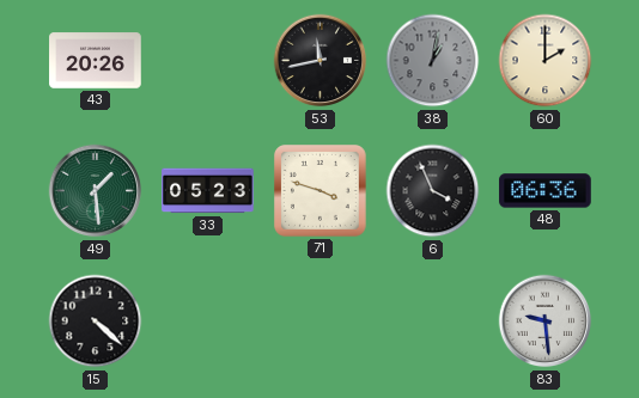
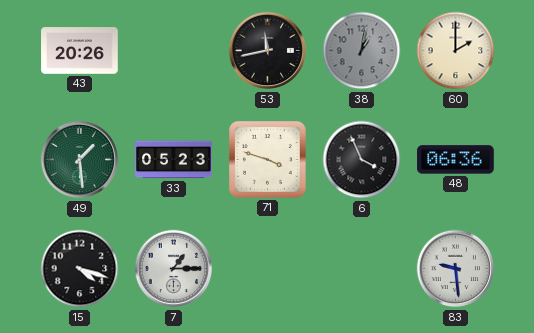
15: 4:22 -> 4:18
7: none -> 1:15
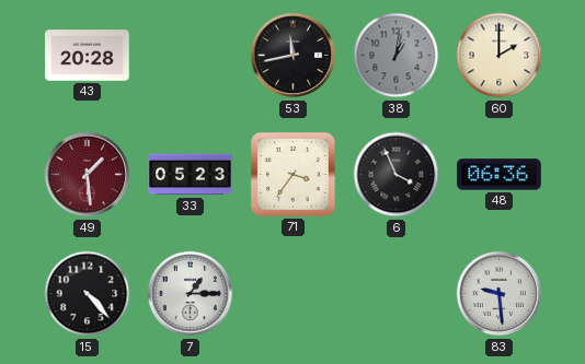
43: 20:26 -> 20:28
49 dial: green -> burgundy
71: 3:48 -> 3:36
15: 4:18 -> 4:23
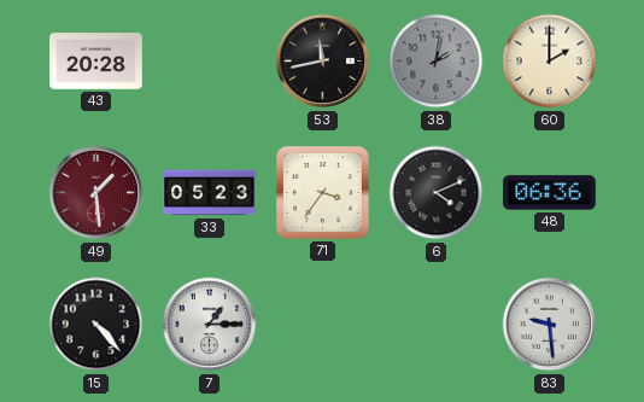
38: 1:02 -> 2:02
6: 3:56 -> 4:11
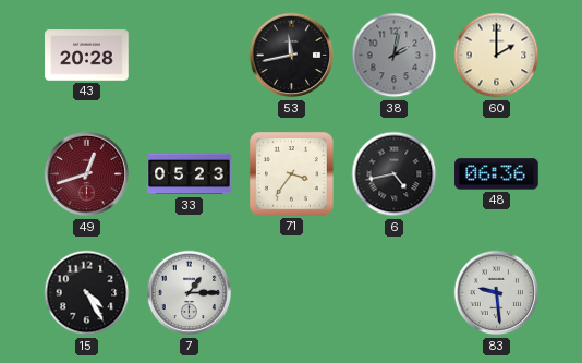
49: 1:29 -> 12:42
6: 4:11 -> 4:43
15: 4:23 -> 4:25
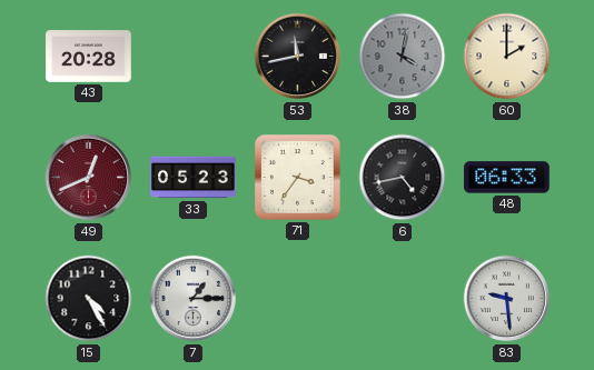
38: 2:02 -> 4:02
49: 12:42 -> 12:41
48: 06:36 -> 06:33
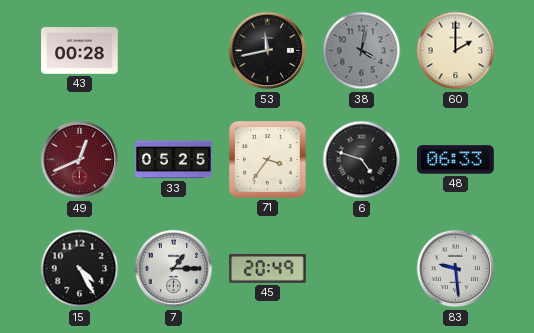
43: 20:28 -> 00:28
33: 05:23 -> 05:25
6: 4:43 -> 4:48
45: none -> 20:49
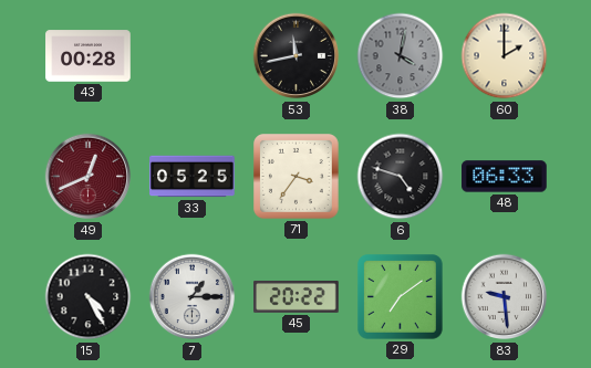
45: 20:49 -> 20:22
29: none -> 7:09
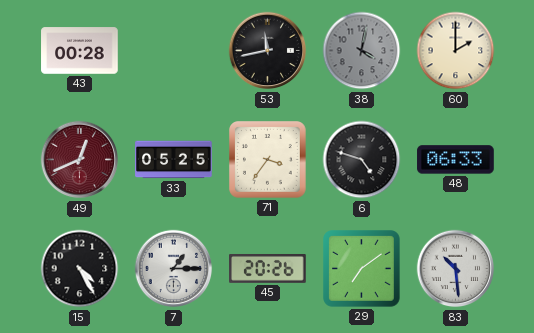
45: 20:22 -> 20:26
83: 9:29 -> 10:29
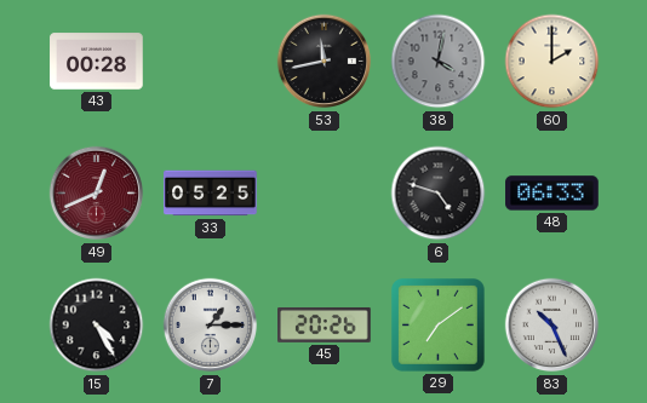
71: 3:36 -> none
83: 10:29 -> 10:26
